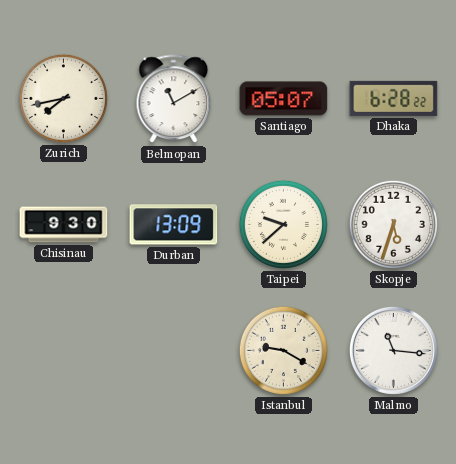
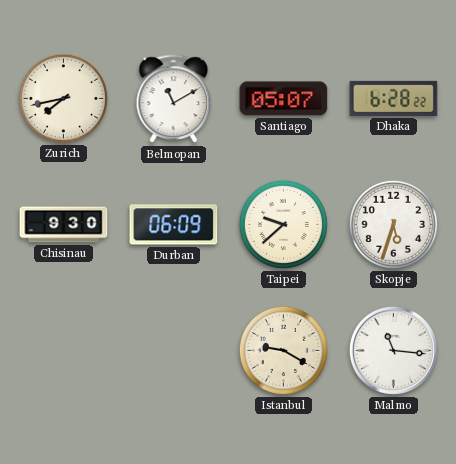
Durban: 13:09 -> 06:09
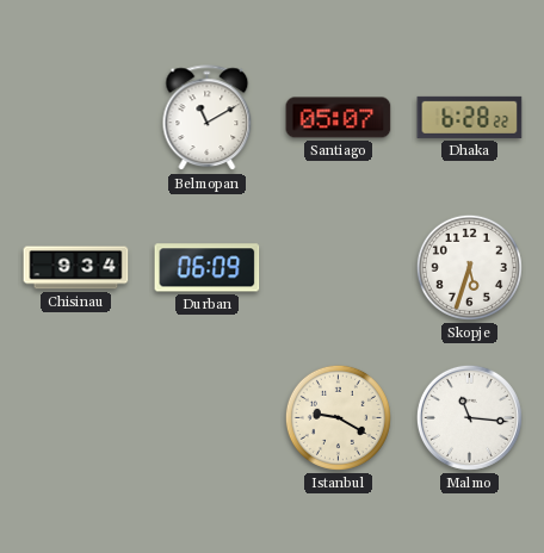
Zurich: 7:43 -> none
Chisinau: 9:30 -> 9:34
Taipei: 9:38 -> none
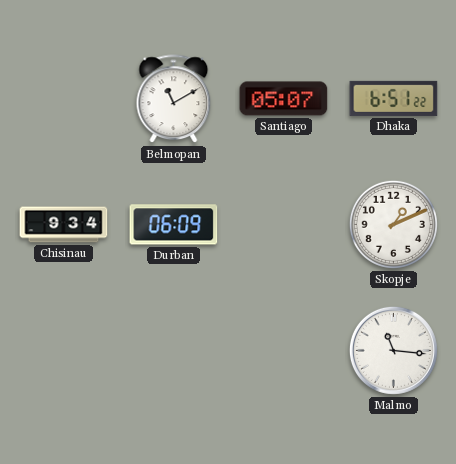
Dhaka: 6:28 -> 6:51
Skopje: 5:33 -> 1:11
Istanbul: 9:20 -> none
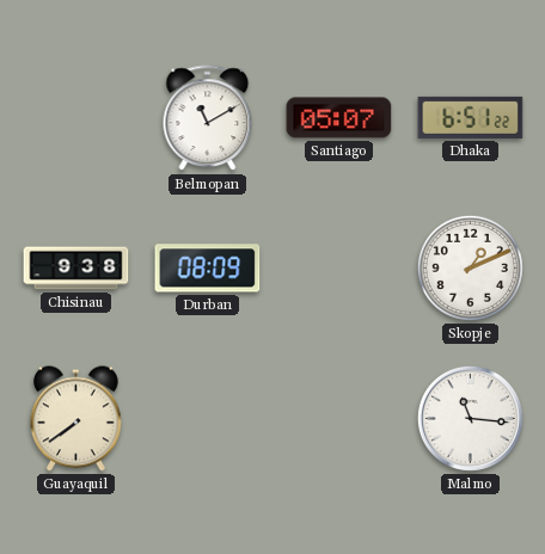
Chisinau: 9:34 -> 9:38
Durban: 06:09 -> 08:09
Guayaquil: none -> 7:39
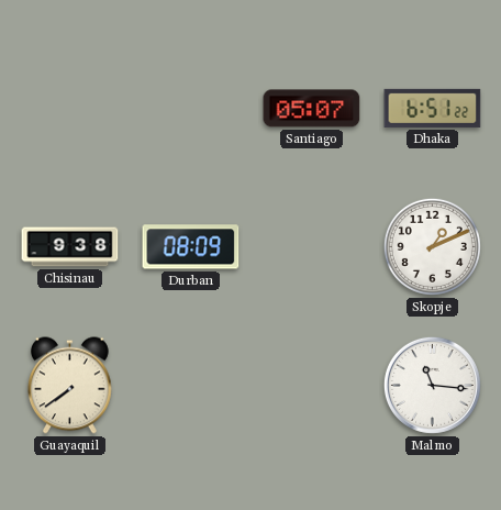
Belmopan: 11:10 -> none
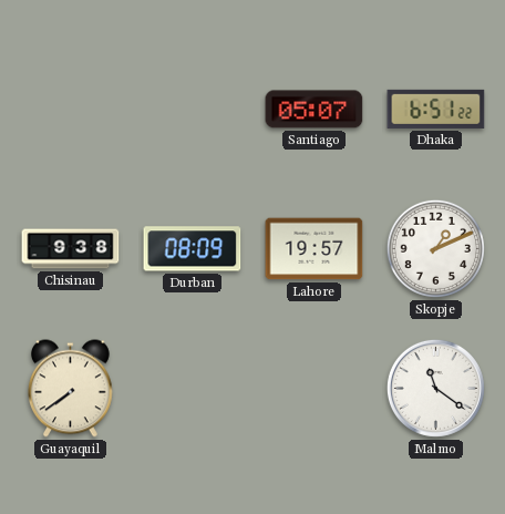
Lahore: none -> 19:57
Malmo: 11:16 -> 11:21
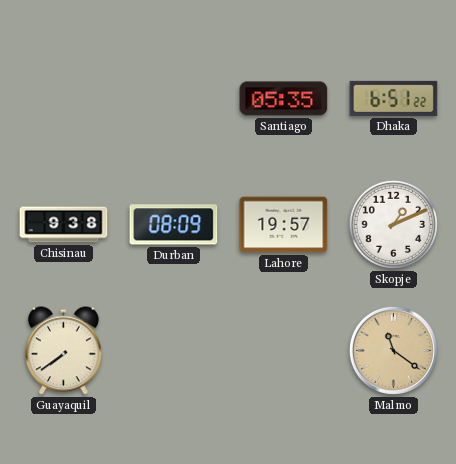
Santiago: 05:07 -> 05:35
Malmo dial: white -> champagne
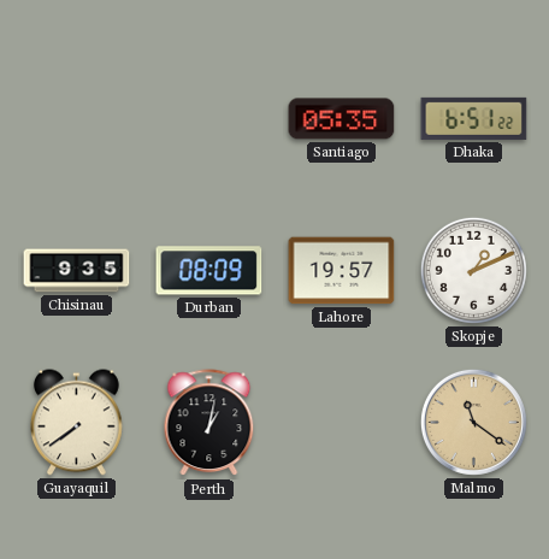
Chisinau: 9:38 -> 9:35
Perth: none -> 1:02
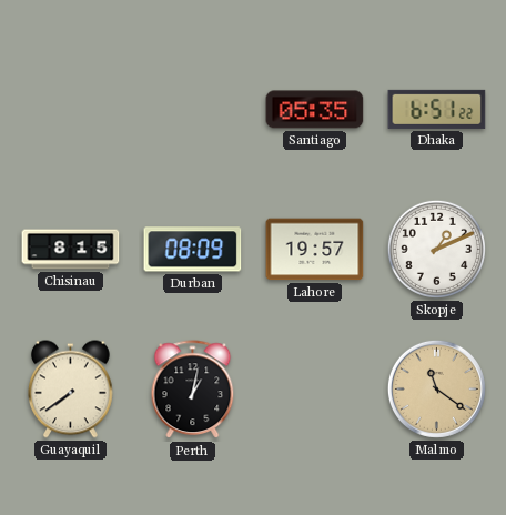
Chisinau: 9:35 -> 8:15
